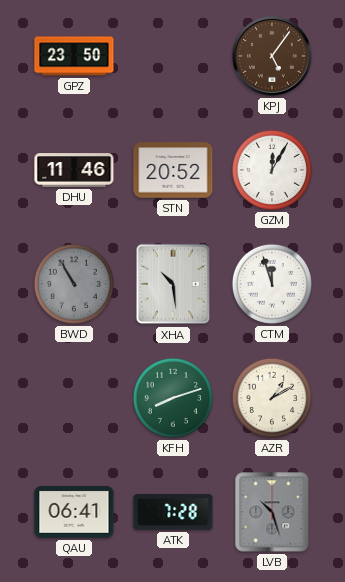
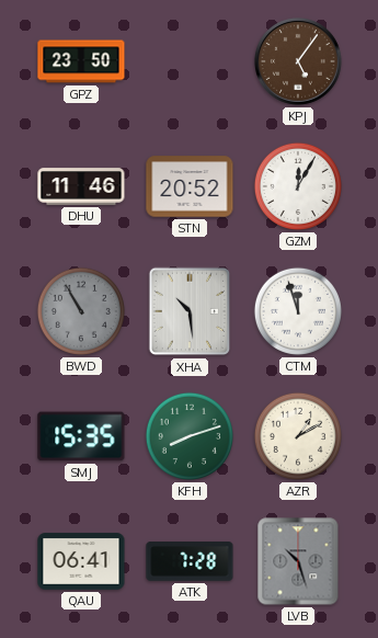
SMJ: none -> 15:35
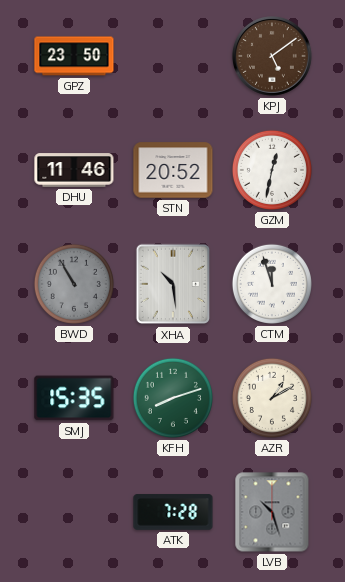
KPJ: 5:06 -> 5:09
GZM: 12:05 -> 12:32
QAU: 06:41 -> none
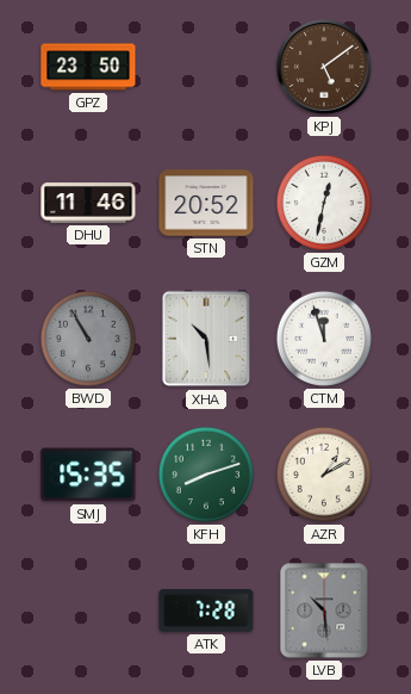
LVB: 10:27 -> 10:29
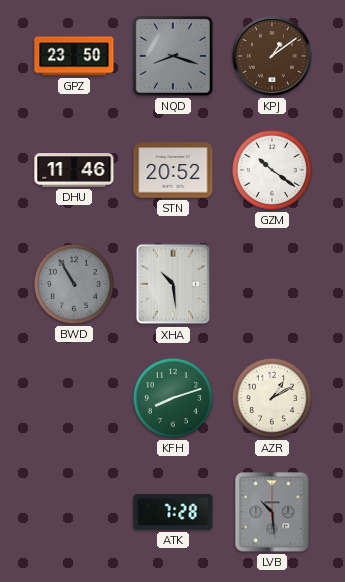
NQD: none -> 8:18
KPJ: 5:09 -> 1:09
GZM: 12:32 -> 10:21
CTM: 11:57 -> none
SMJ: 15:35 -> none
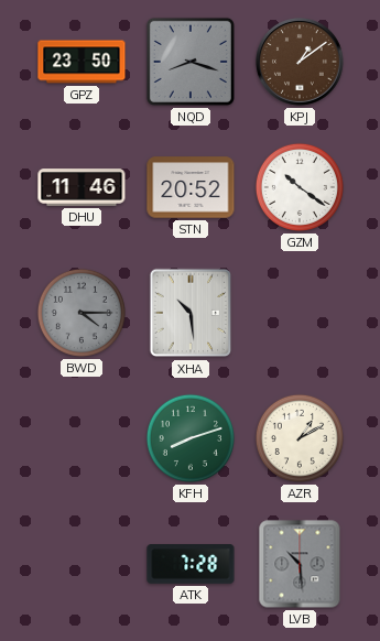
BWD: 10:55 -> 4:15
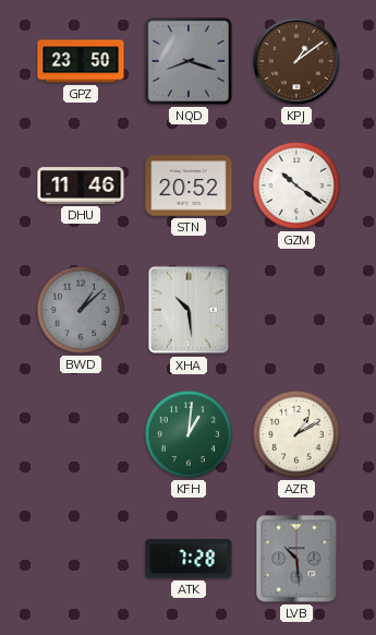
BWD: 4:15 -> 1:08
KFH: 8:12 -> 1:01
